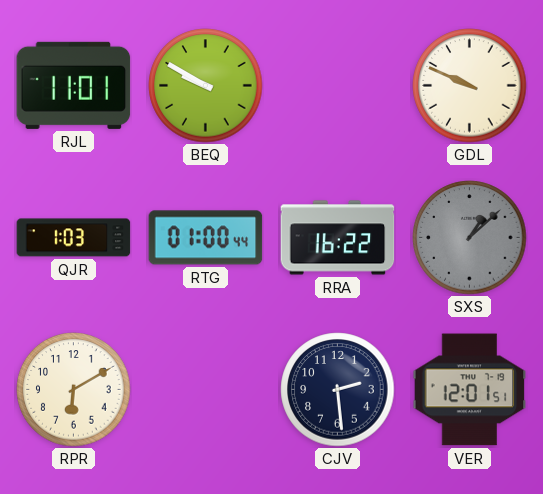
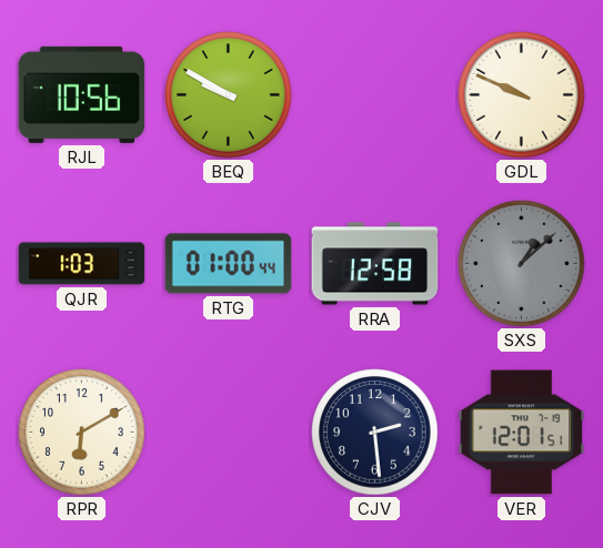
RJL: 11:01 -> 10:56
RRA: 16:22 -> 12:58
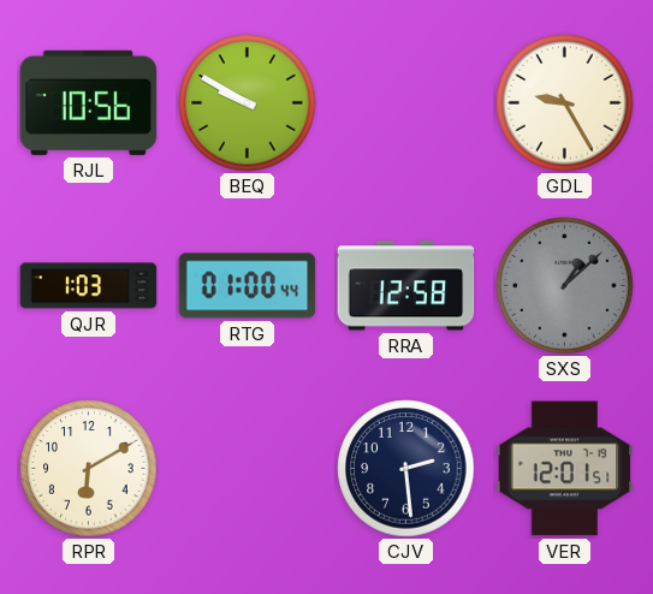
GDL: 9:49 -> 9:25
